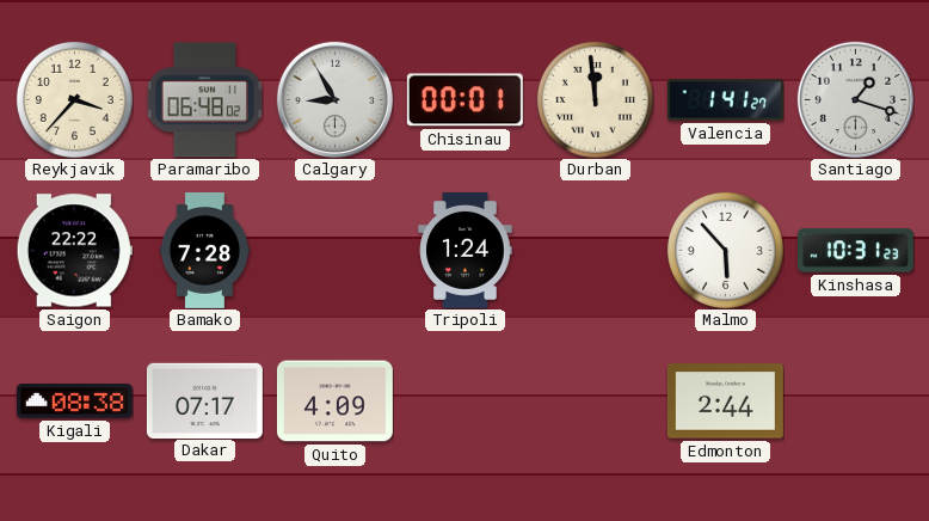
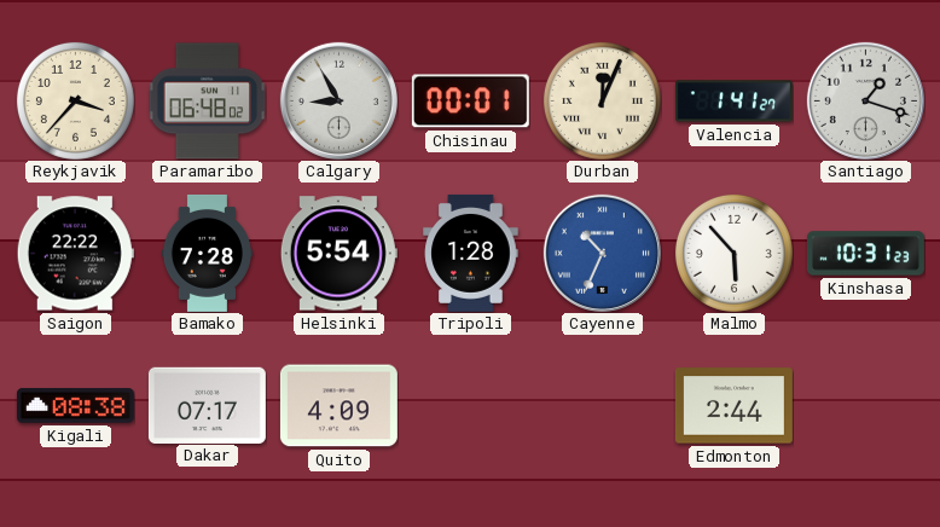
Durban: 11:59 -> 12:04
Helsinki: none -> 5:54
Tripoli: 1:24 -> 1:28
Cayenne: none -> 10:34
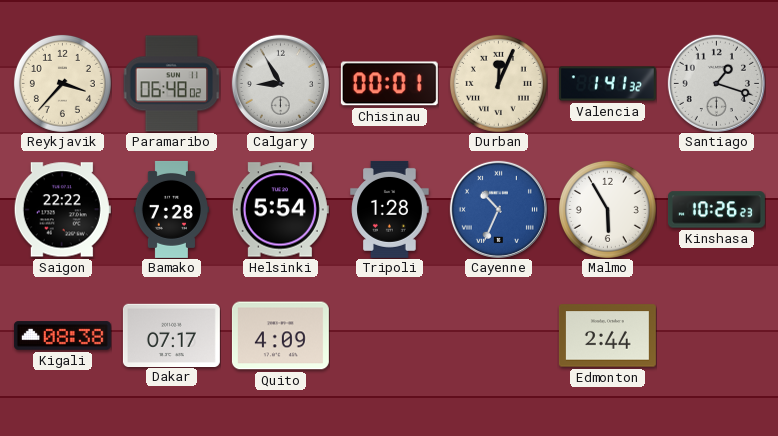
Valencia: 1:41:27 -> 1:41:32
Malmo: 5:53 -> 5:55
Kinshasa: 10:31 -> 10:26
